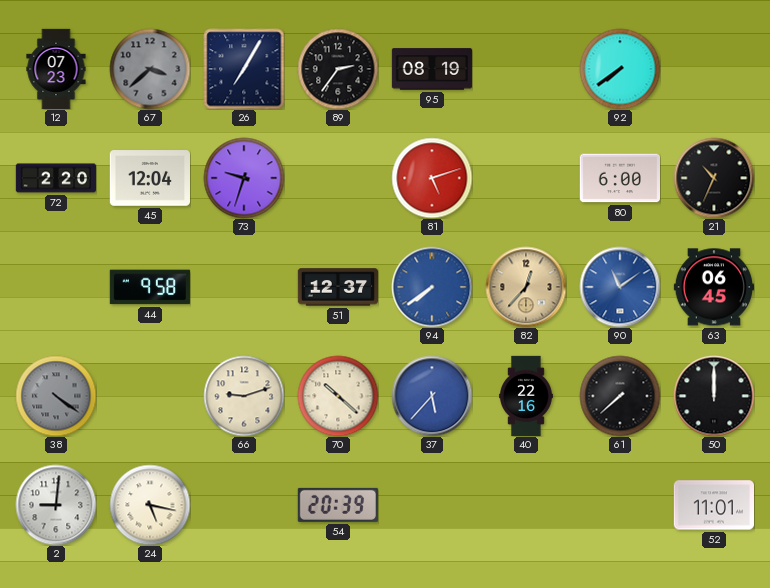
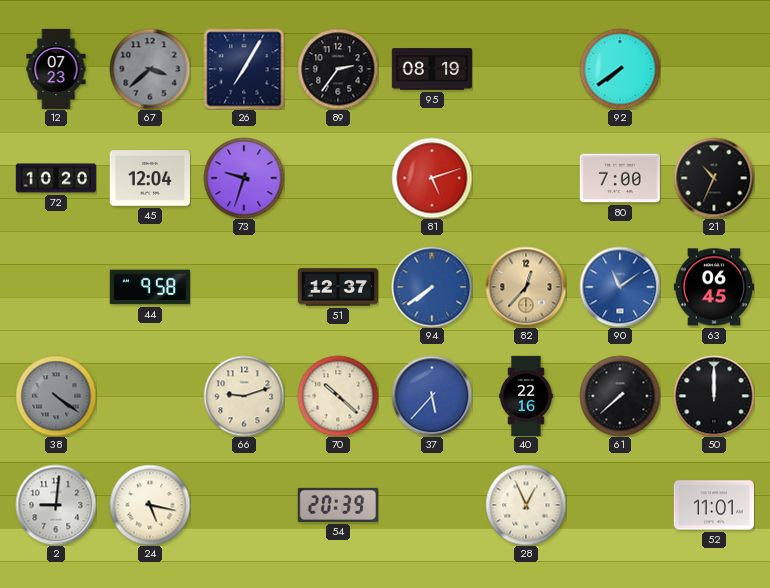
72: 2:20 -> 10:20
80: 6:00 -> 7:00
28: none -> 12:56
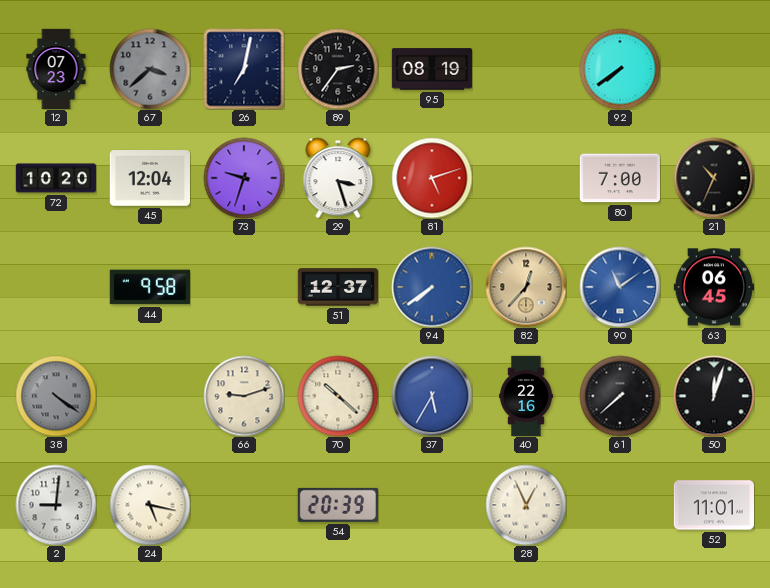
26: 7:05 -> 7:02
29: none -> 3:27
37: 5:37 -> 5:35
50: 12:00 -> 12:03
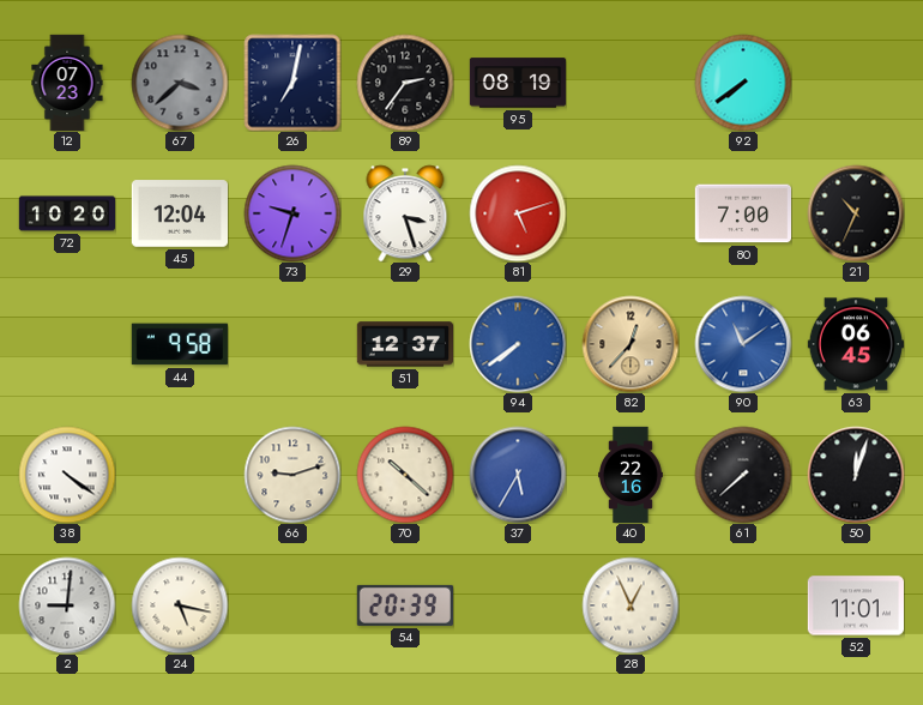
38 dial: grey -> white
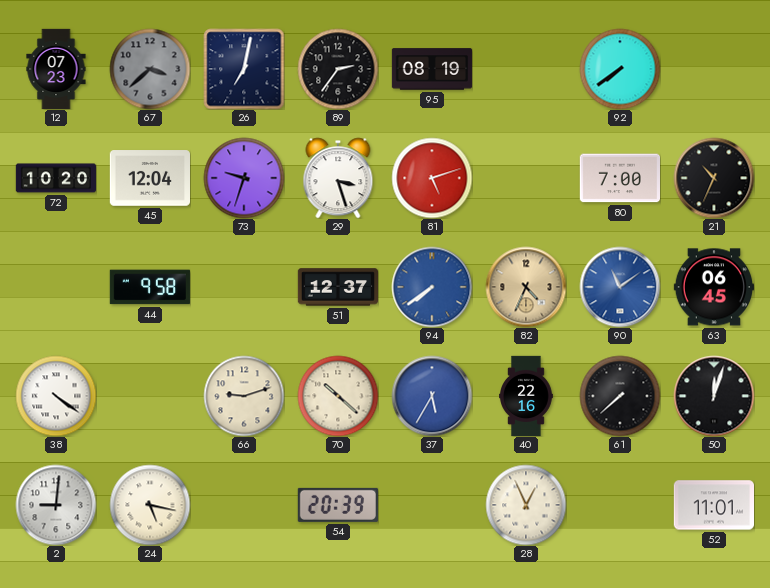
82: 12:37 -> 4:34
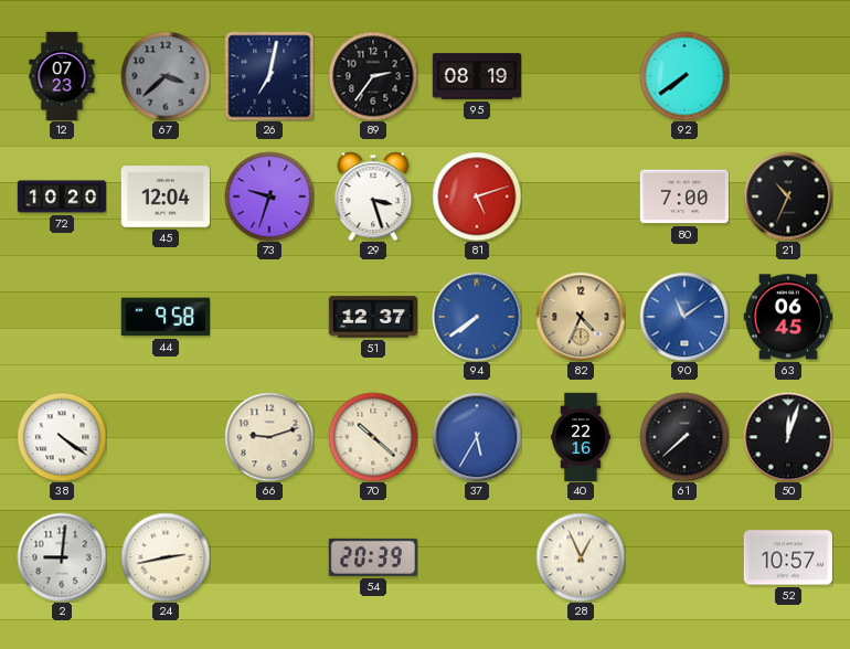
24: 5:17 -> 2:43
52: 11:01 -> 10:57
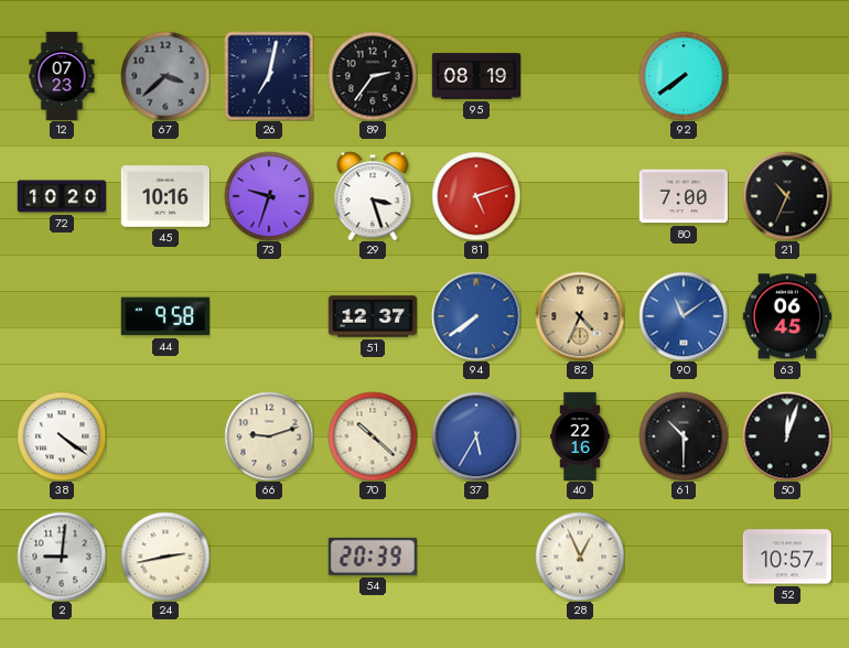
45: 12:04 -> 10:16
61: 7:38 -> 10:30
